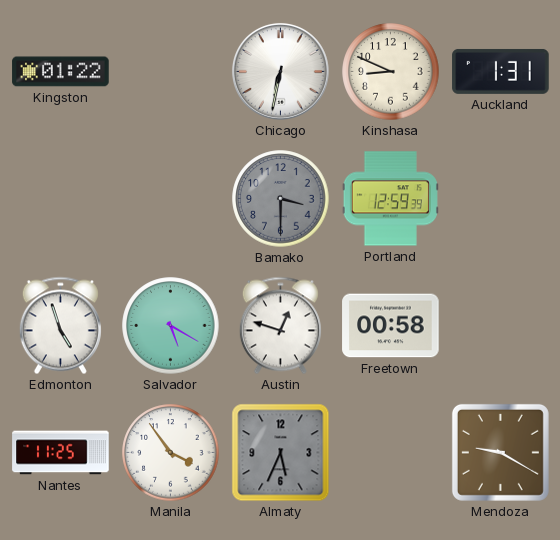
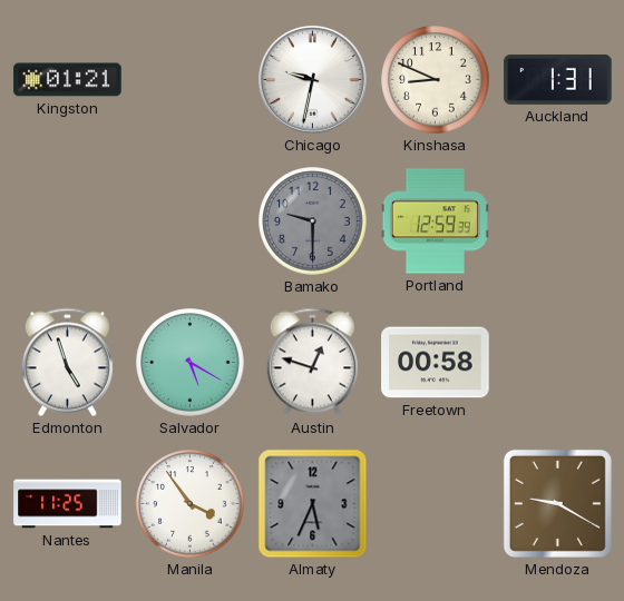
Kingston: 01:22 -> 01:21
Chicago: 6:32 -> 9:32
Bamako: 3:30 -> 9:30
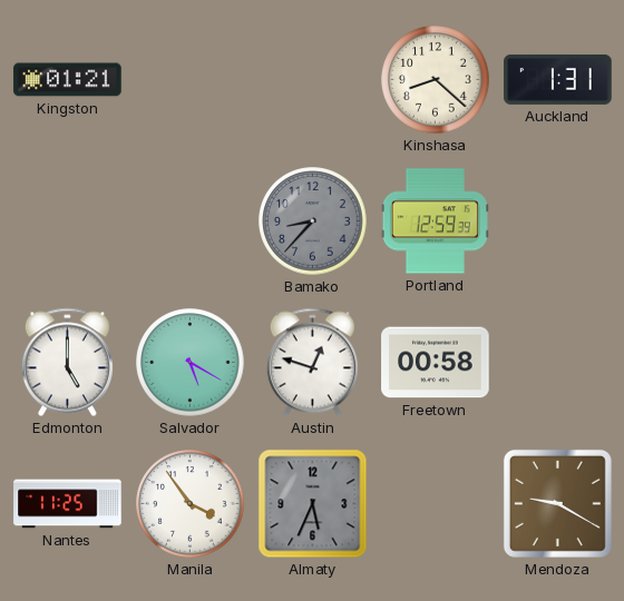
Chicago: 9:32 -> none
Kinshasa: 8:49 -> 8:22
Bamako: 9:30 -> 8:37
Edmonton: 4:57 -> 5:00
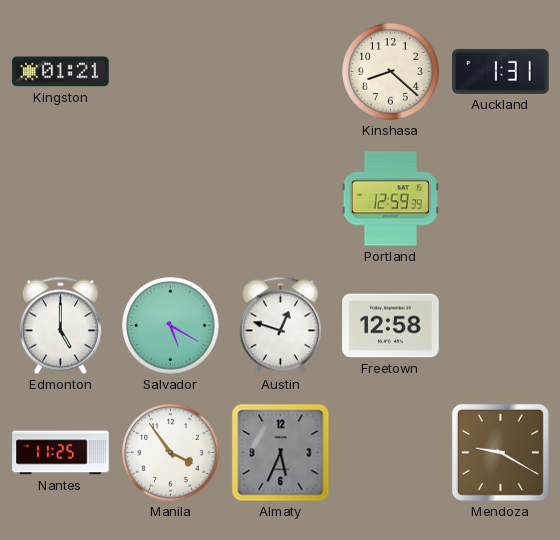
Bamako: 8:37 -> none
Freetown: 00:58 -> 12:58
